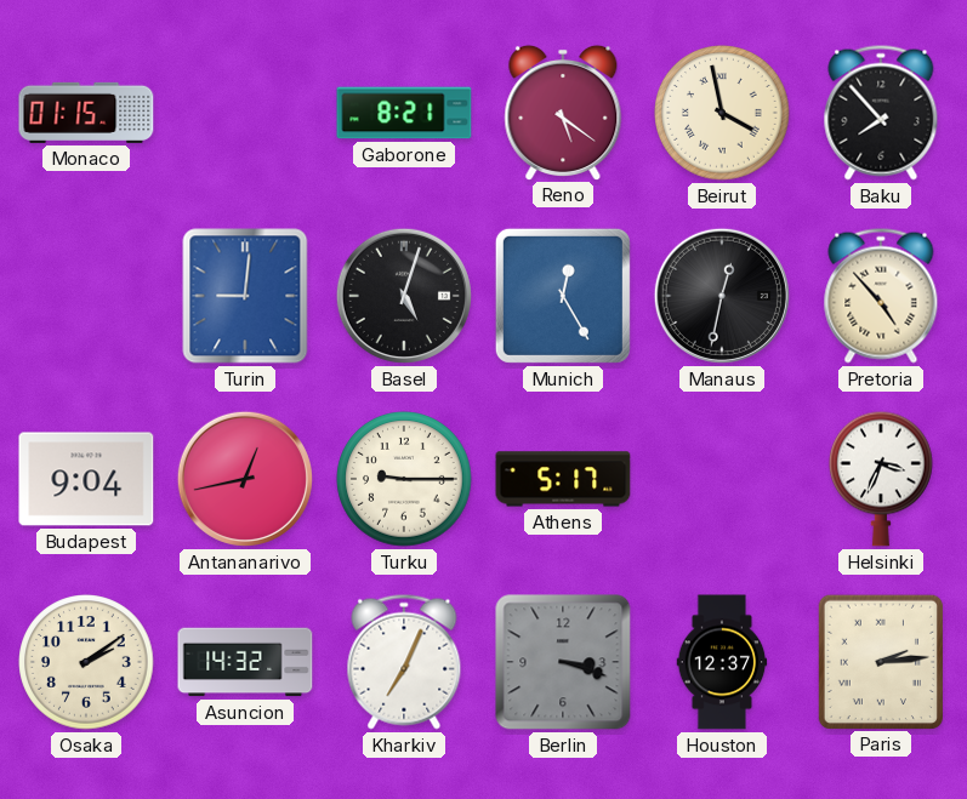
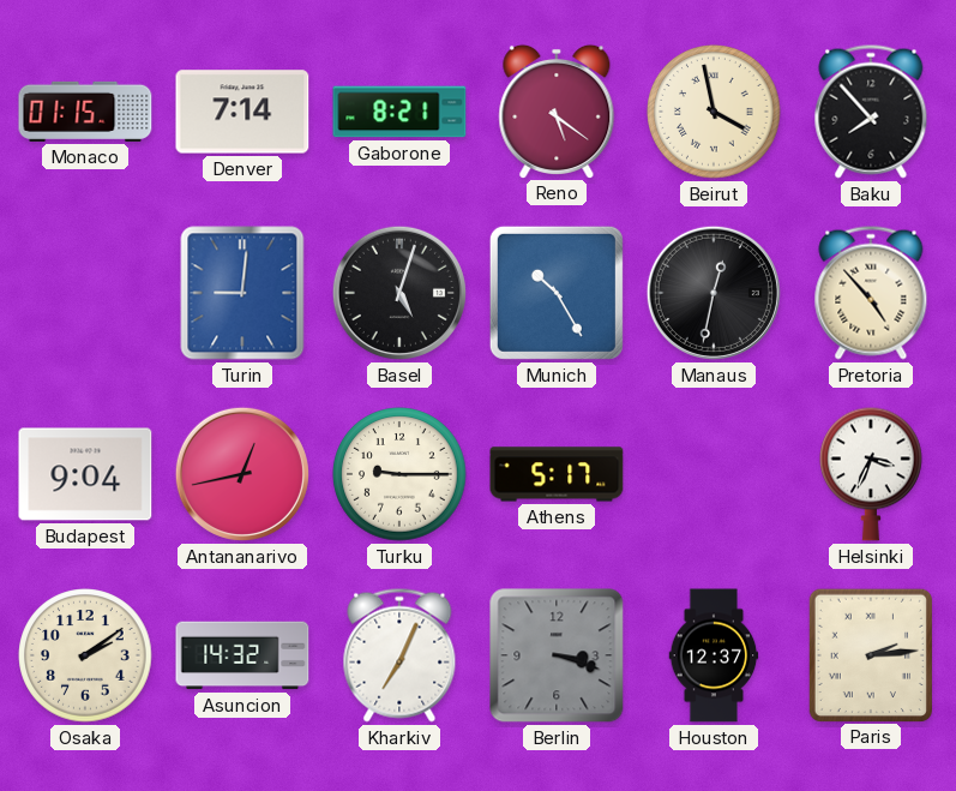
Denver: none -> 7:14
Munich: 12:25 -> 10:25
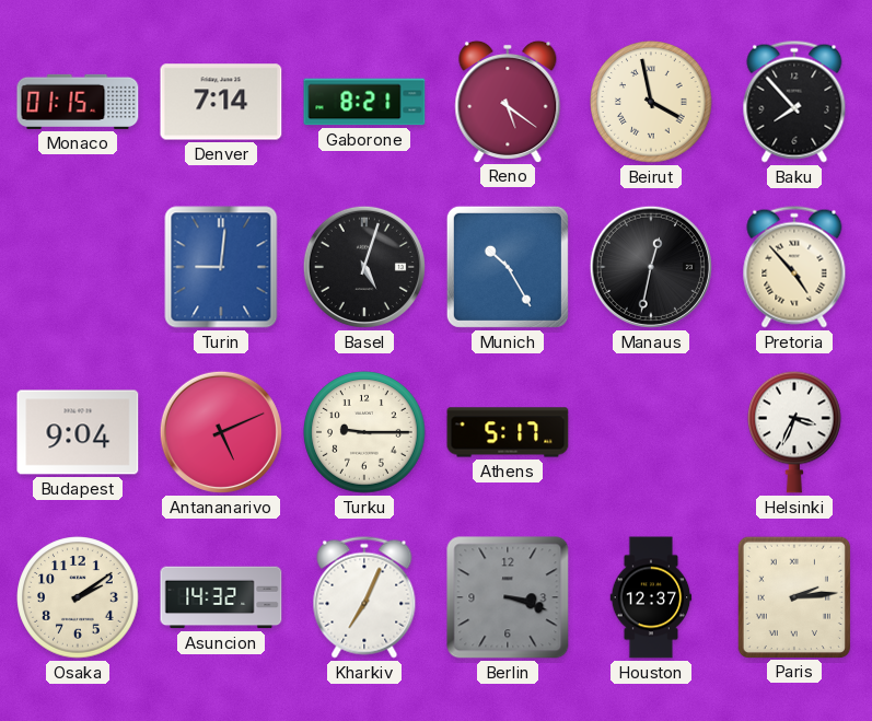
Antananarivo: 12:43 -> 5:11
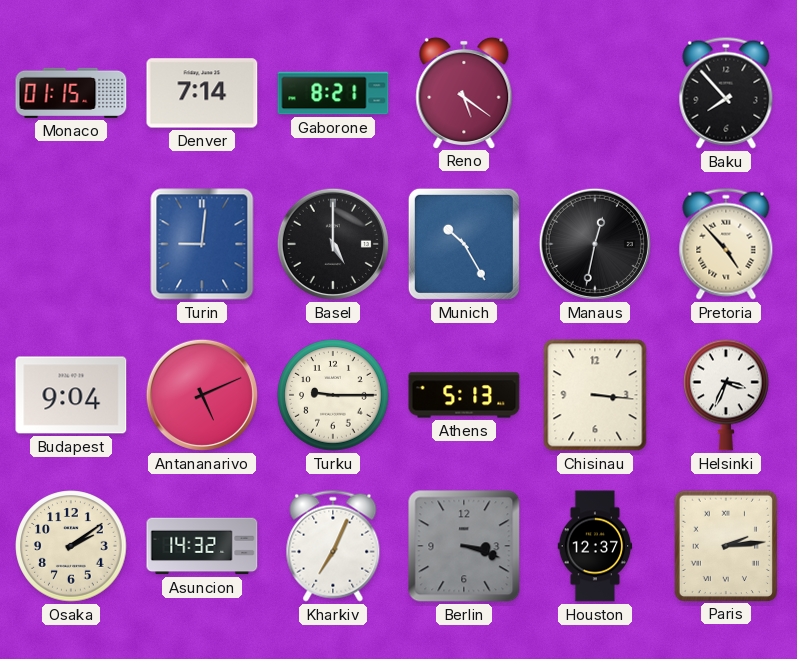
Beirut: 3:58 -> none
Basel: 5:03 -> 5:00
Athens: 5:17 -> 5:13
Chisinau: none -> 3:16
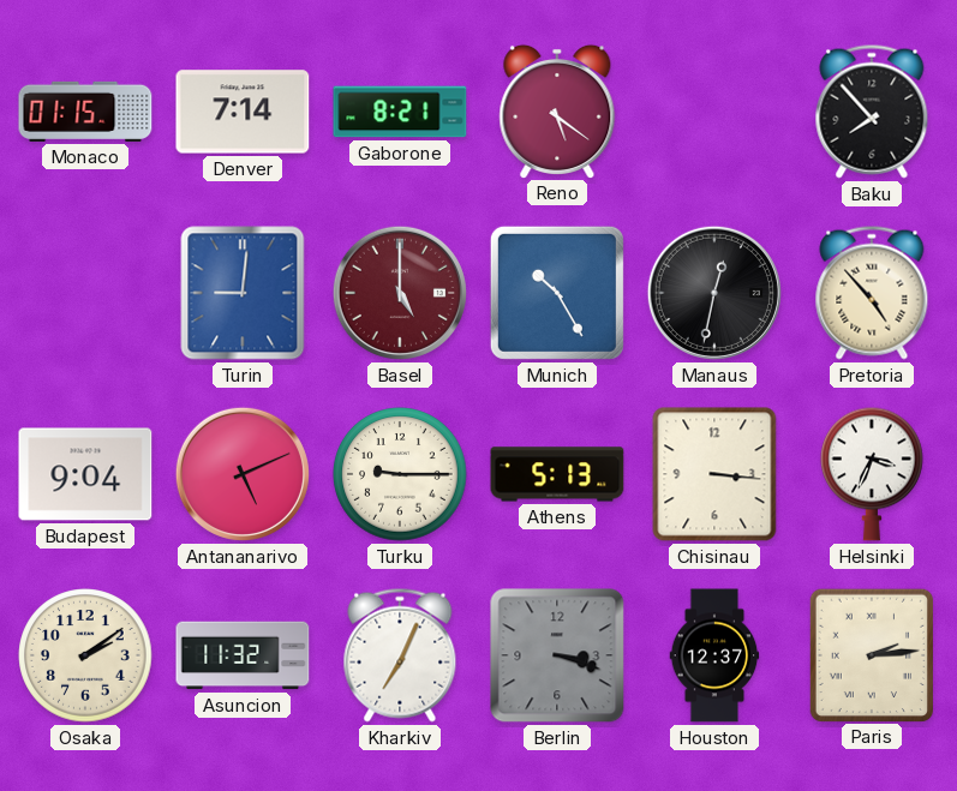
Basel dial: black -> burgundy
Asuncion: 14:32 -> 11:32
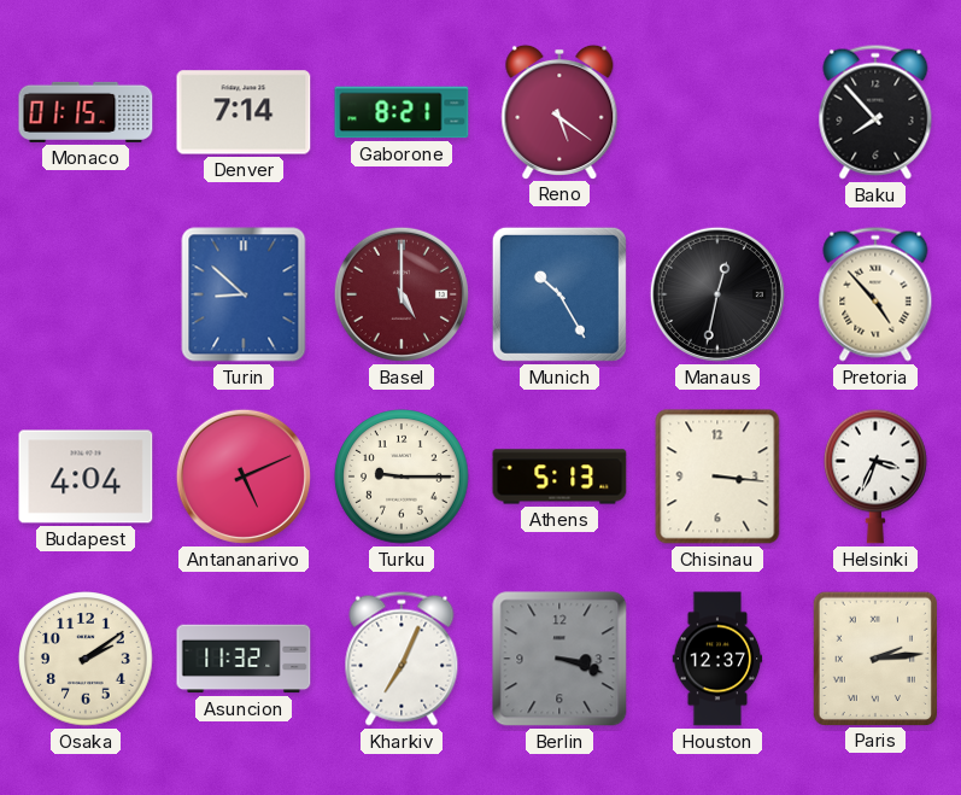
Turin: 9:01 -> 8:52
Budapest: 9:04 -> 4:04
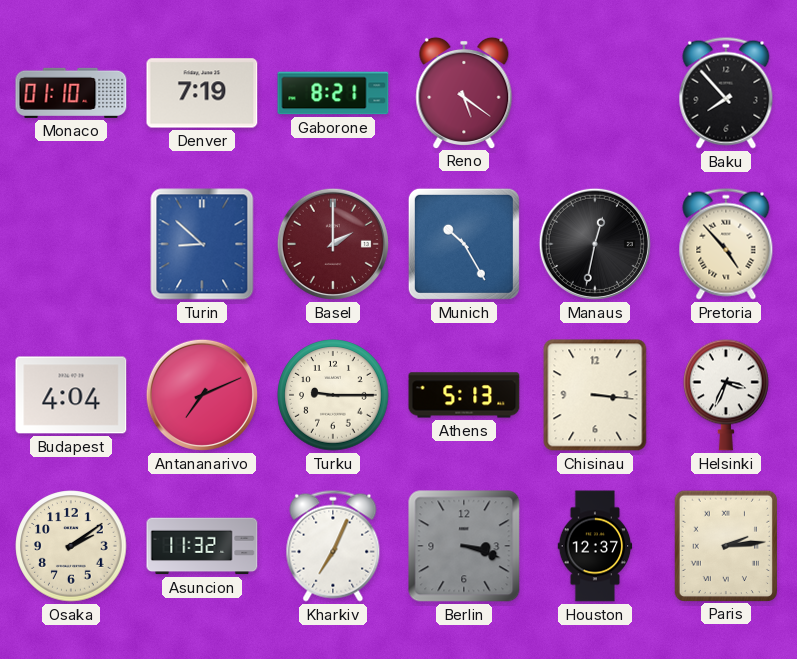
Monaco: 01:15 -> 01:10
Denver: 7:14 -> 7:19
Basel: 5:00 -> 2:00
Antananarivo: 5:11 -> 7:11
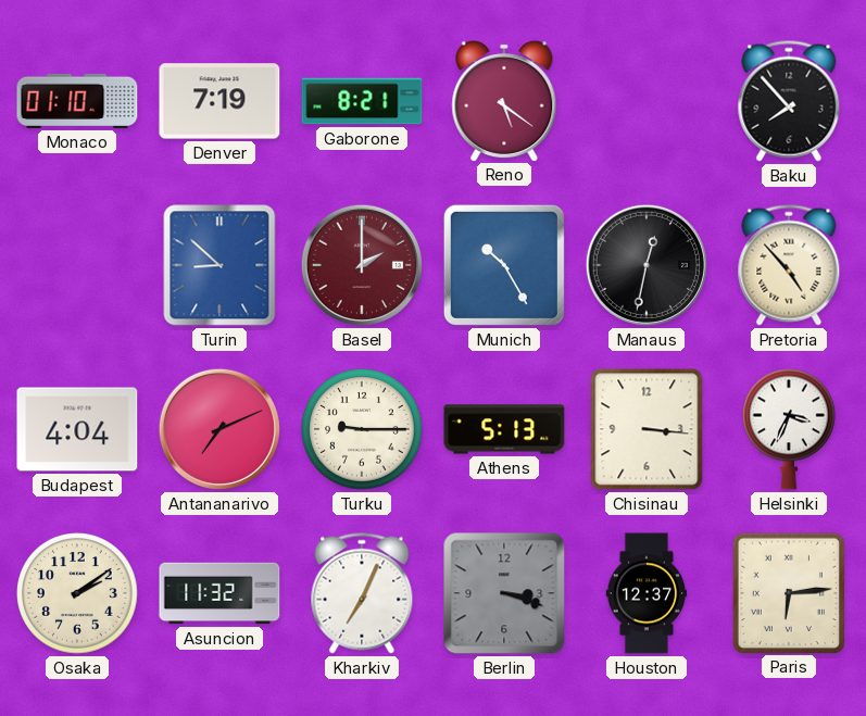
Paris: 2:14 -> 6:14
